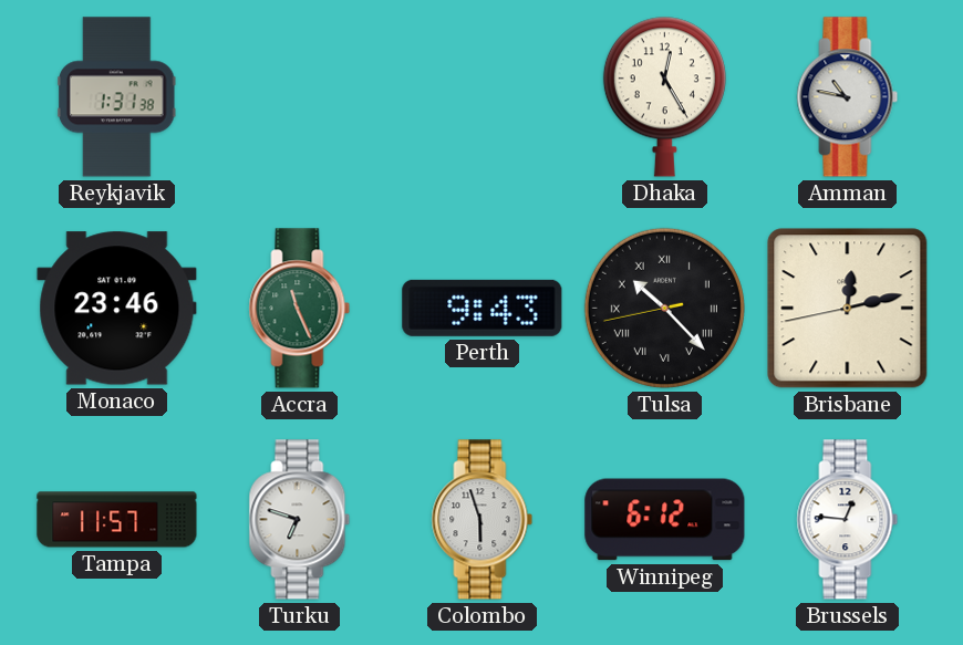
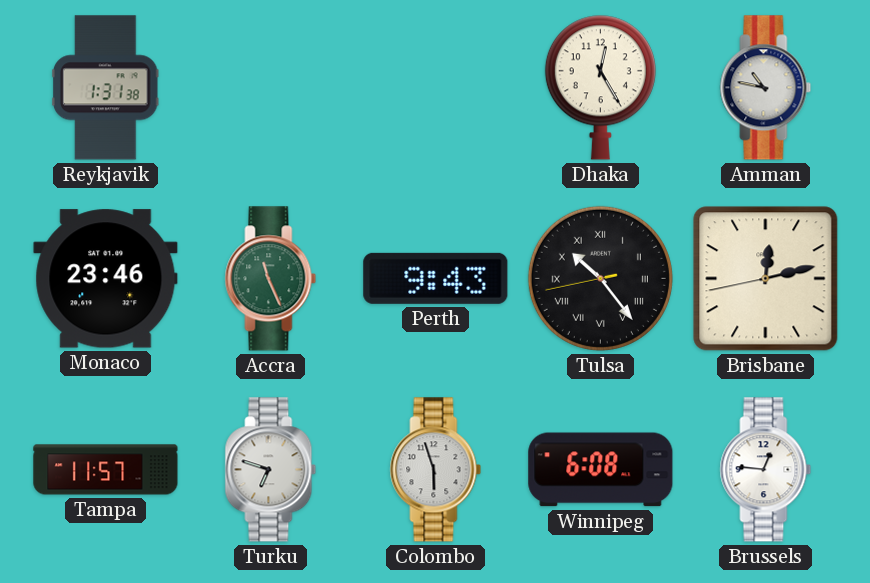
Tulsa: 10:22 -> 10:23
Winnipeg: 6:12 -> 6:08
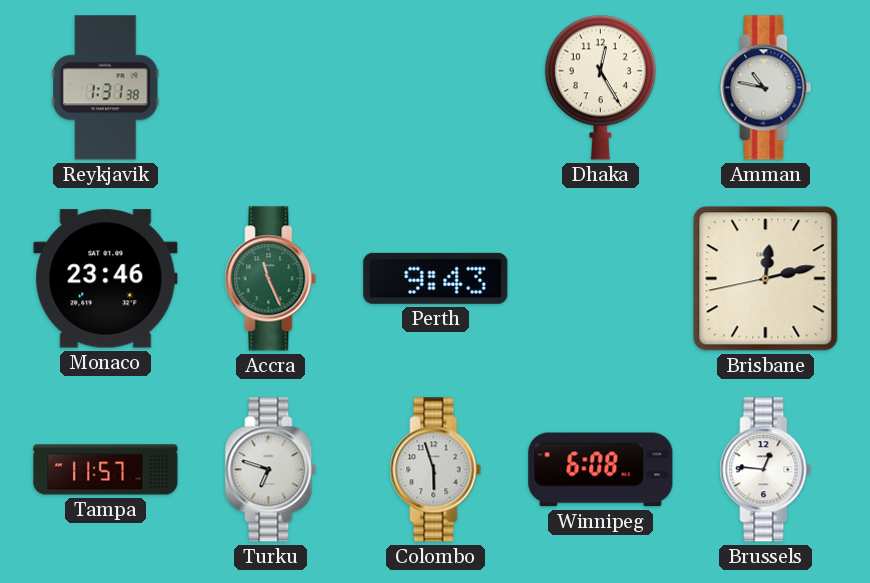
Tulsa: 10:23 -> none
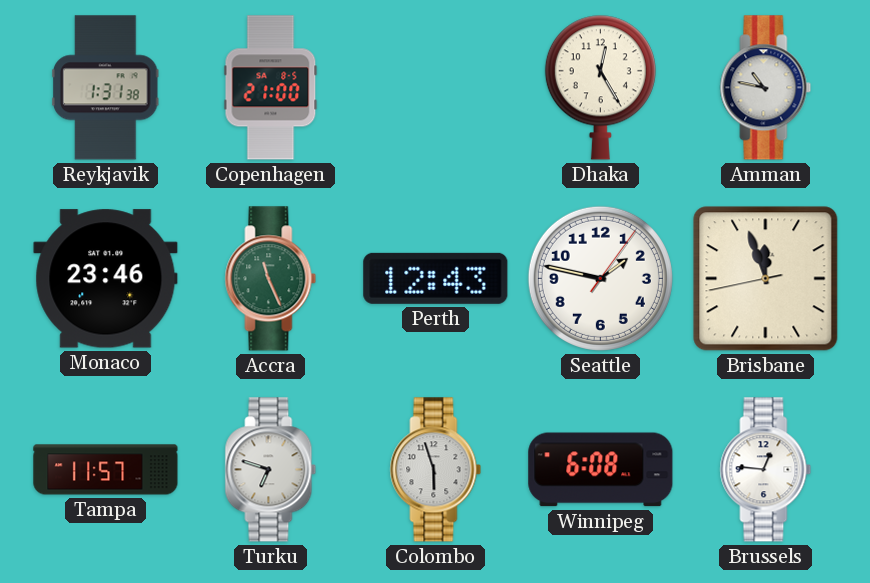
Copenhagen: none -> 21:00
Perth: 9:43 -> 12:43
Seattle: none -> 1:47
Brisbane: 12:12 -> 11:56
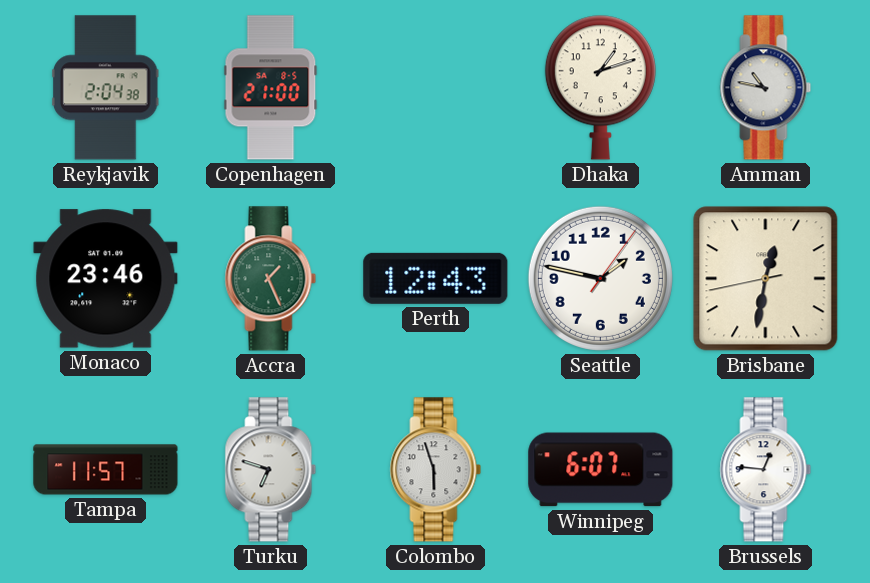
Reykjavik: 1:31 -> 2:04
Dhaka: 12:25 -> 1:12
Accra: 11:26 -> 1:26
Brisbane: 11:56 -> 12:31
Winnipeg: 6:08 -> 6:07
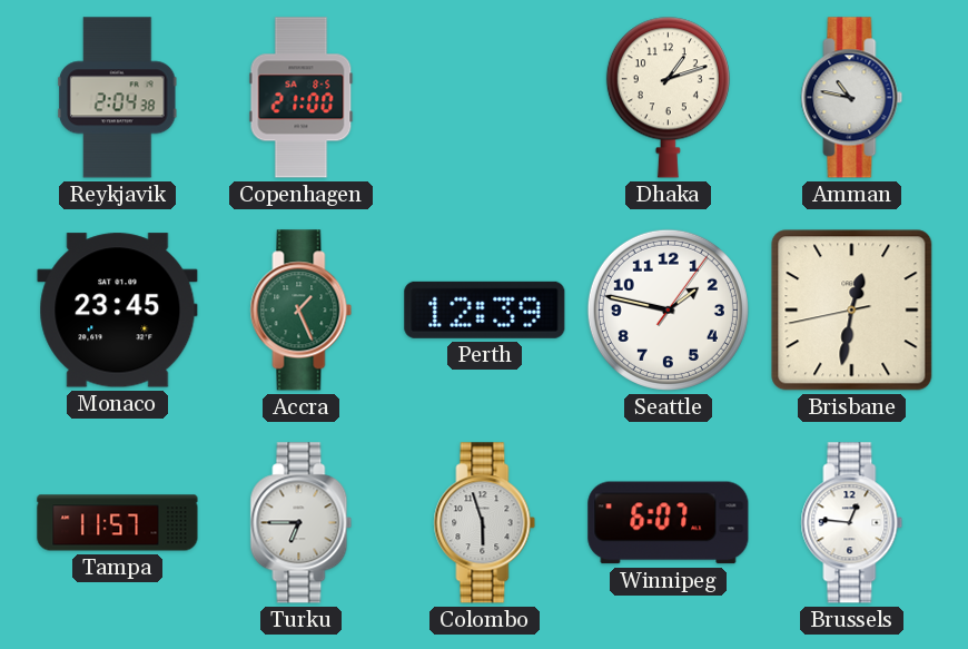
Monaco: 23:46 -> 23:45
Perth: 12:43 -> 12:39
Turku: 6:48 -> 6:45
